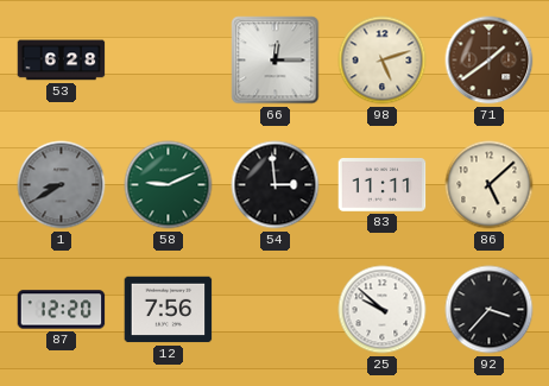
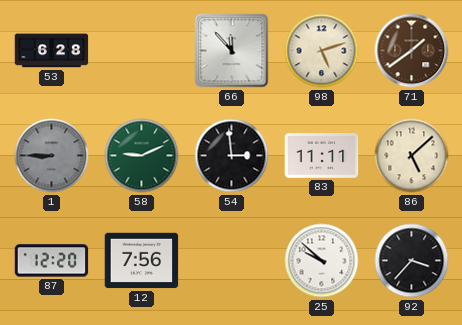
66: 12:15 -> 11:53
1: 8:40 -> 8:45
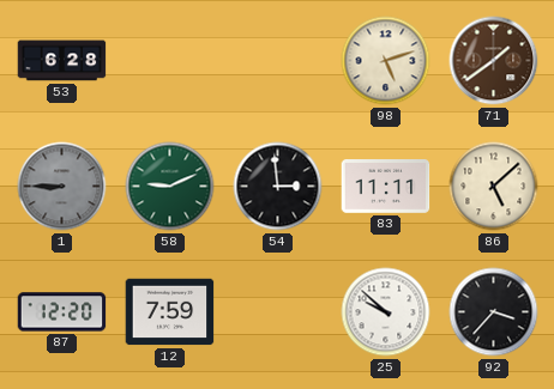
66: 11:53 -> none
12: 7:56 -> 7:59
